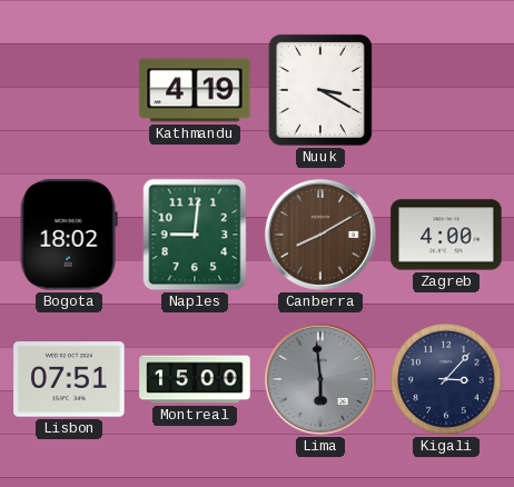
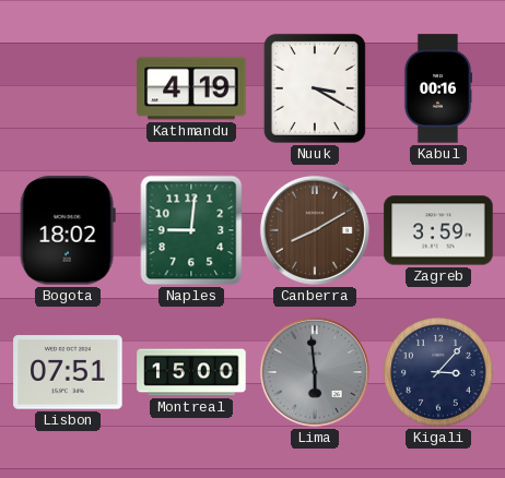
Kabul: none -> 00:16
Zagreb: 4:00 -> 3:59
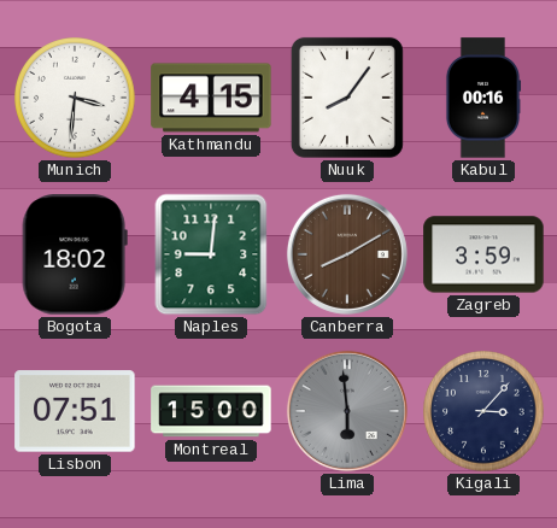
Munich: none -> 3:31
Kathmandu: 4:19 -> 4:15
Nuuk: 3:20 -> 8:06
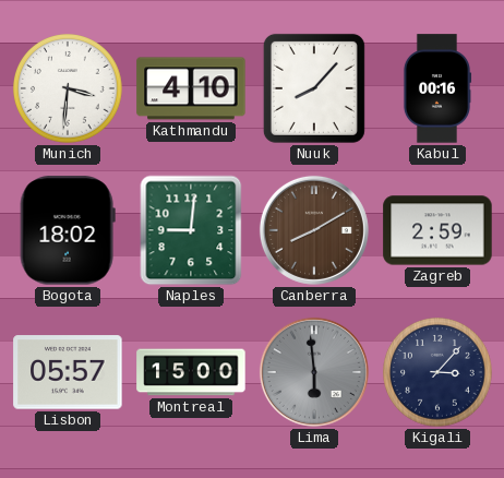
Kathmandu: 4:15 -> 4:10
Nuuk: 8:06 -> 8:07
Zagreb: 3:59 -> 2:59
Lisbon: 07:51 -> 05:57
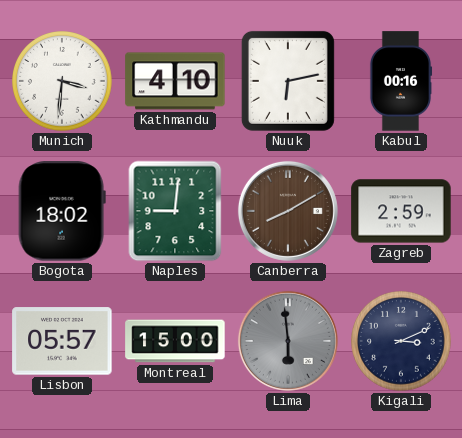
Nuuk: 8:07 -> 6:13
Kigali: 3:07 -> 3:11
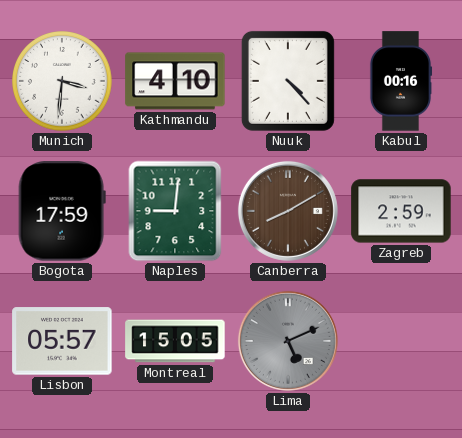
Nuuk: 6:13 -> 4:23
Bogota: 18:02 -> 17:59
Montreal: 15:00 -> 15:05
Lima: 5:59 -> 5:11
Kigali: 3:11 -> none
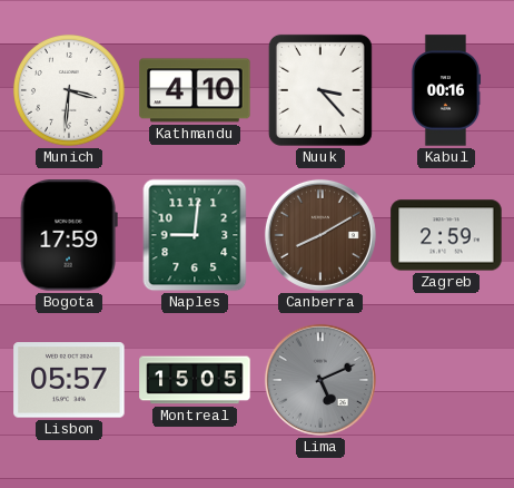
Nuuk: 4:23 -> 3:23
